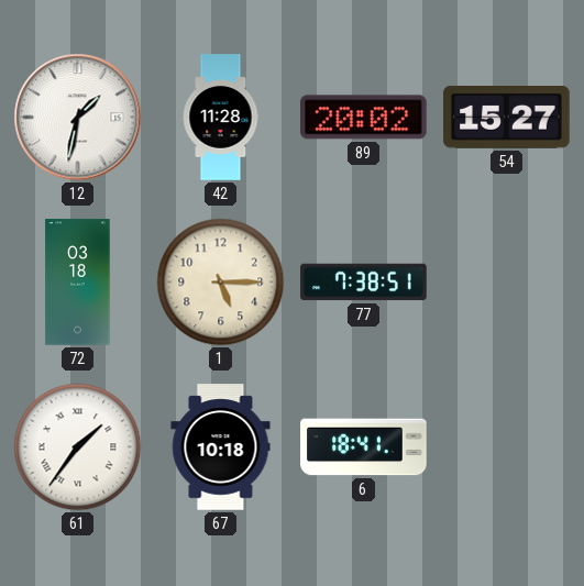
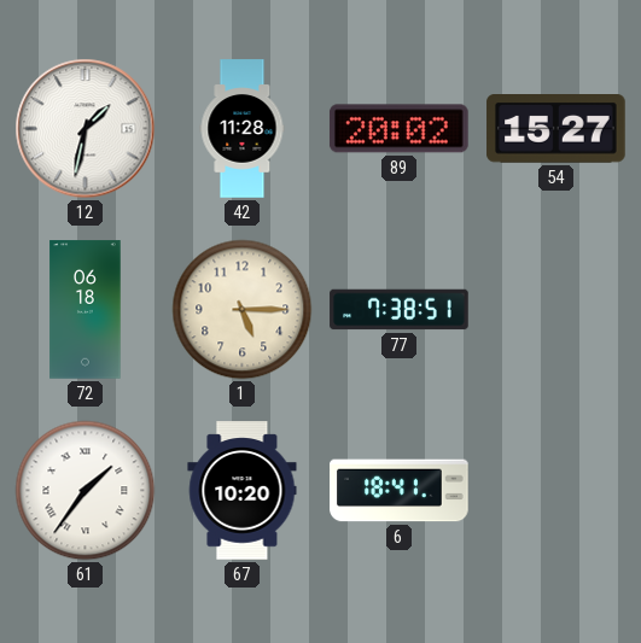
72: 03:18 -> 06:18
67: 10:18 -> 10:20
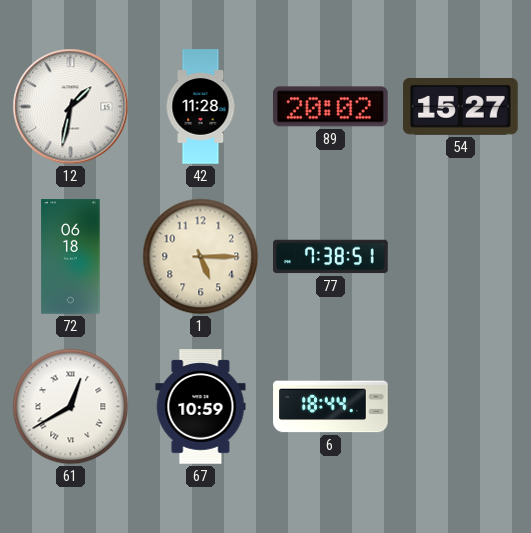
61: 1:36 -> 12:40
67: 10:20 -> 10:59
6: 18:41 -> 18:44
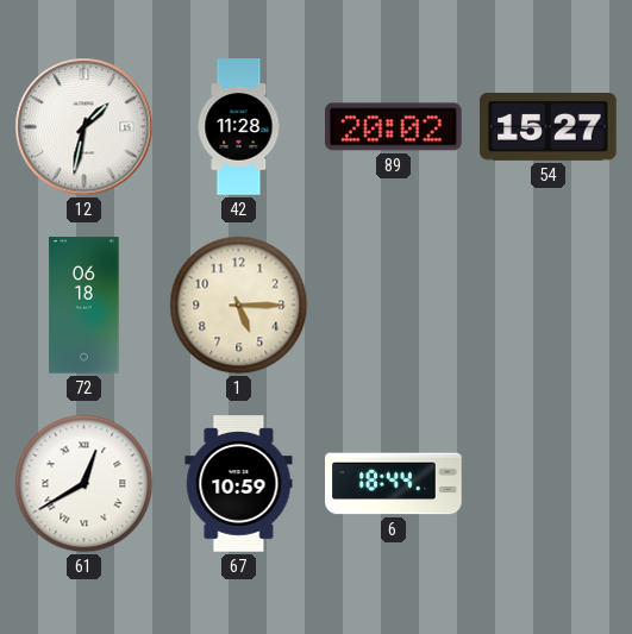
77: 7:38 -> none
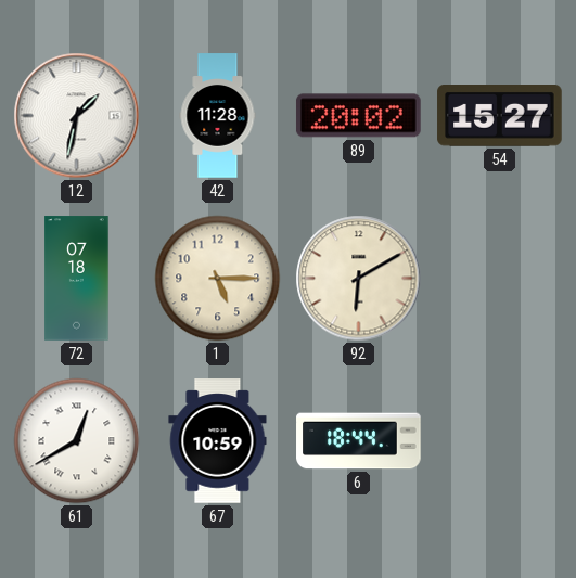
72: 06:18 -> 07:18
92: none -> 6:10
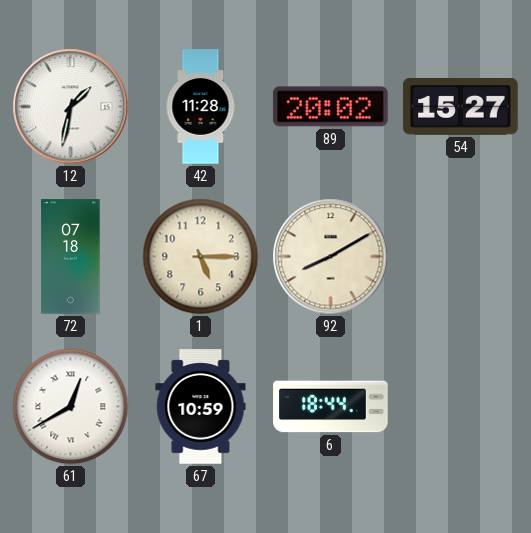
92: 6:10 -> 8:10
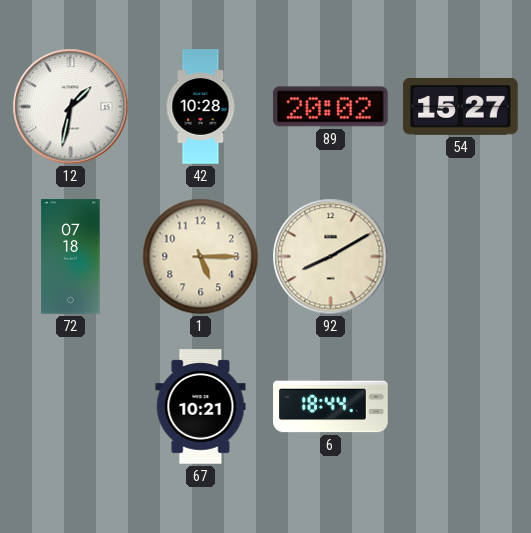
42: 11:28 -> 10:28
61: 12:40 -> none
67: 10:59 -> 10:21
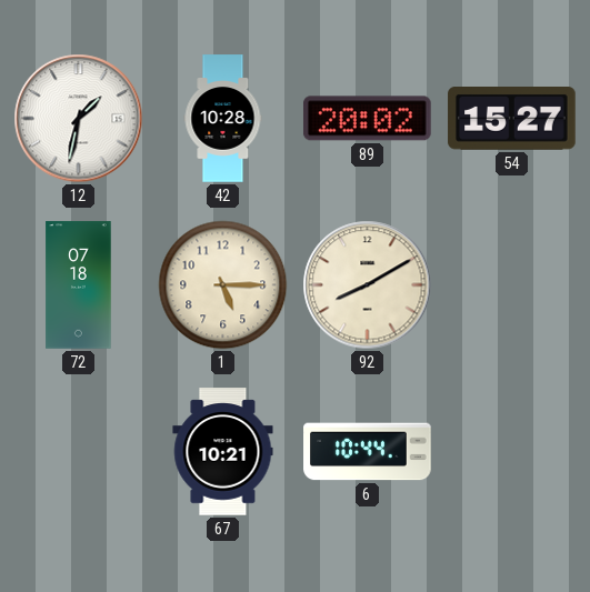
6: 18:44 -> 10:44
